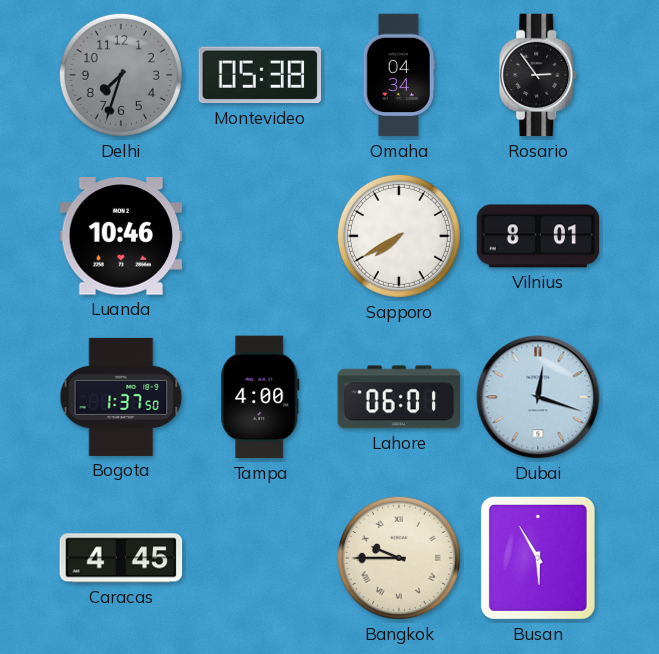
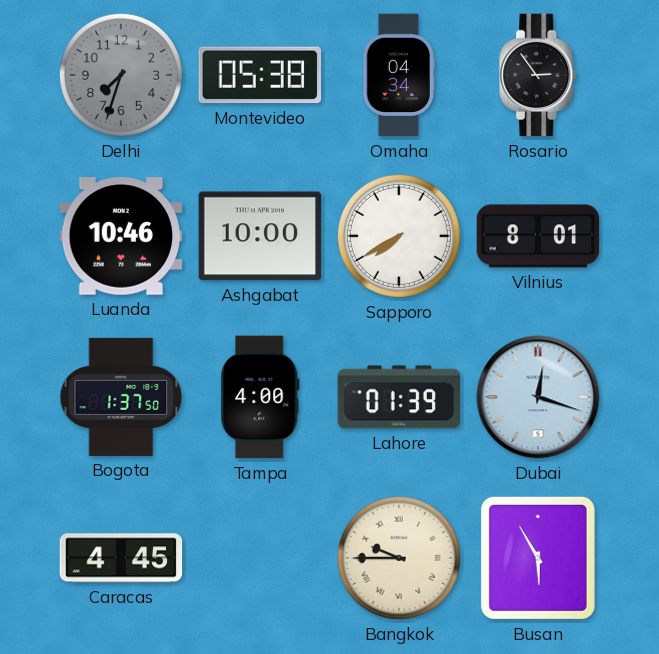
Ashgabat: none -> 10:00
Lahore: 06:01 -> 01:39
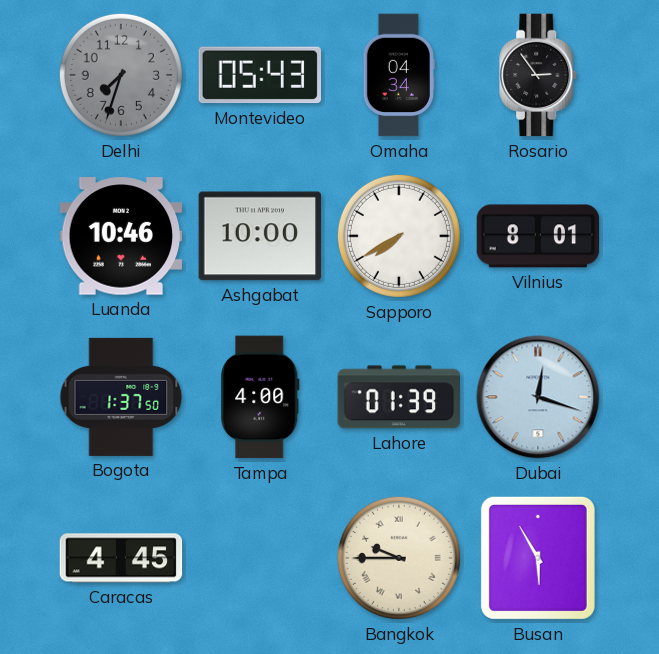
Montevideo: 05:38 -> 05:43
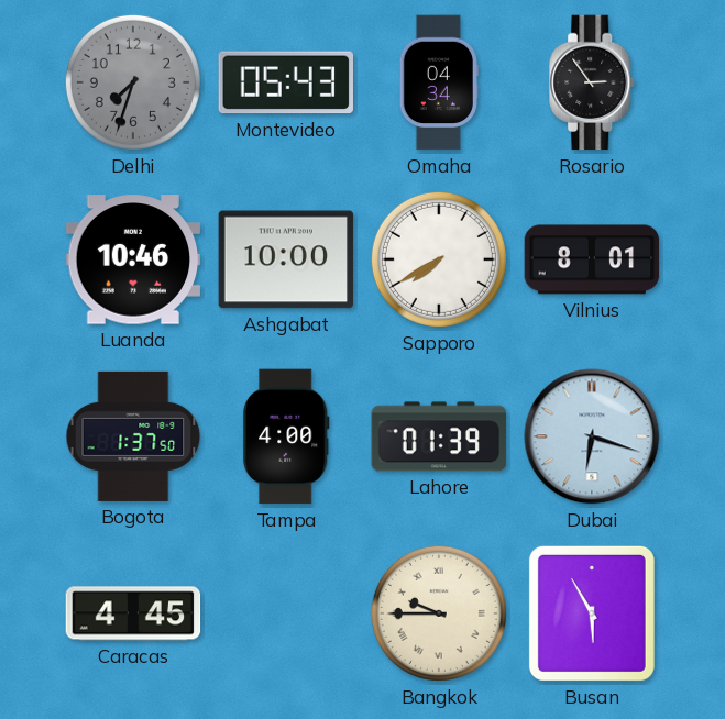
Dubai: 12:18 -> 6:18
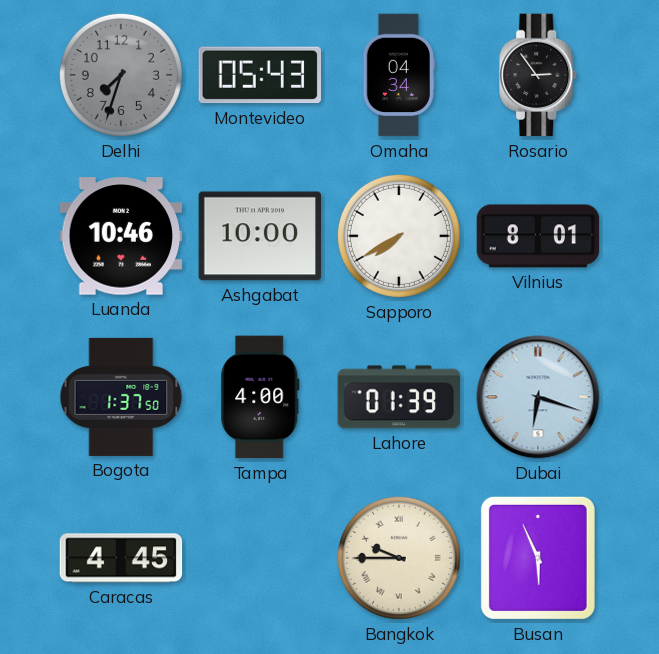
Busan: 5:55 -> 5:56
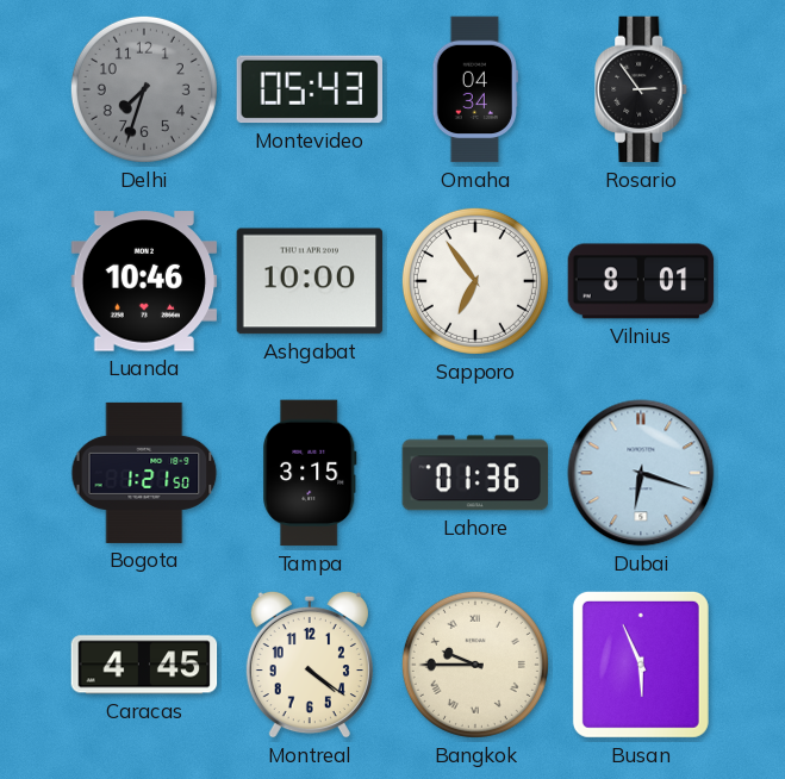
Sapporo: 7:40 -> 6:54
Bogota: 1:37 -> 1:21
Tampa: 4:00 -> 3:15
Lahore: 01:39 -> 01:36
Montreal: none -> 4:21
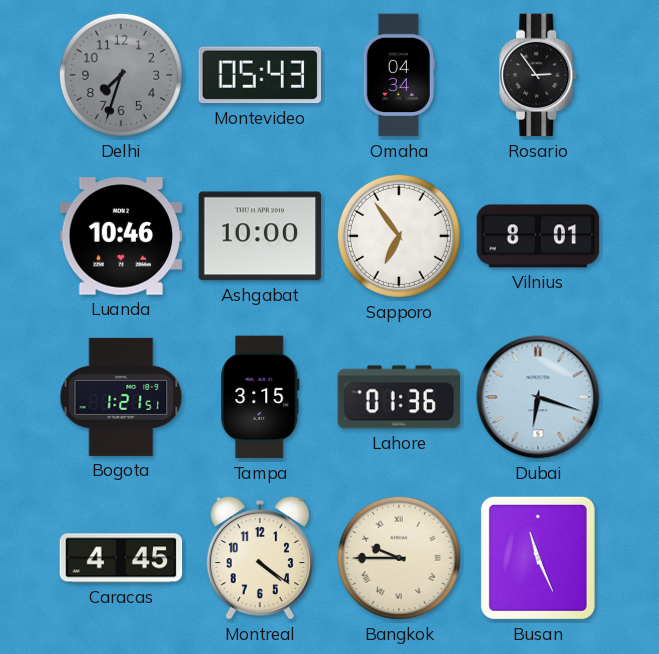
Bogota: 1:21:50 -> 1:21:51
Busan: 5:56 -> 11:26
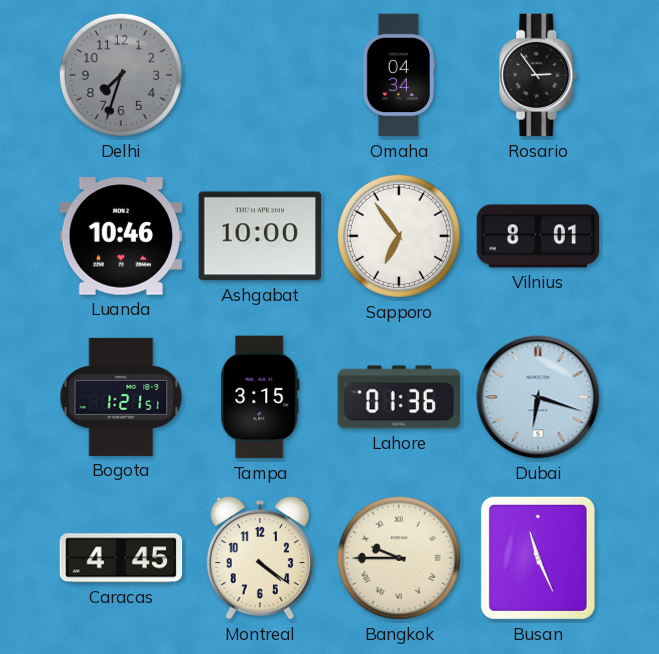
Montevideo: 05:43 -> none
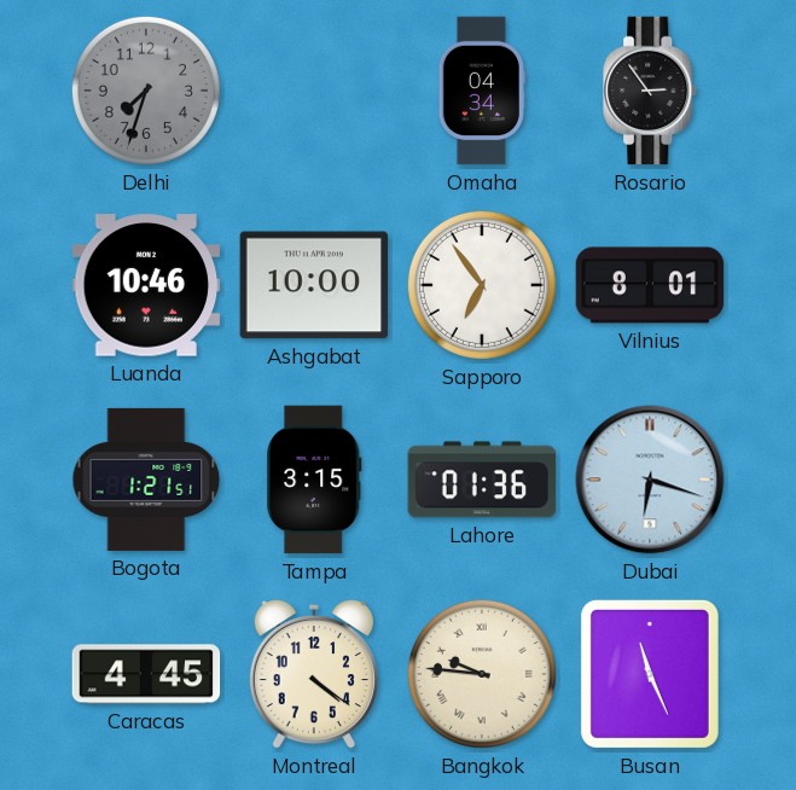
Bangkok: 9:45 -> 9:46
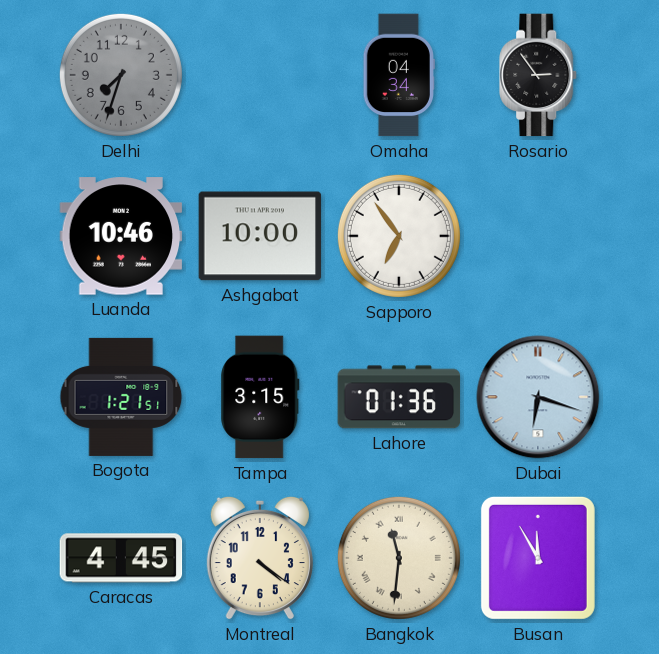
Vilnius: 8:01 -> none
Bangkok: 9:46 -> 11:31
Busan: 11:26 -> 11:55
